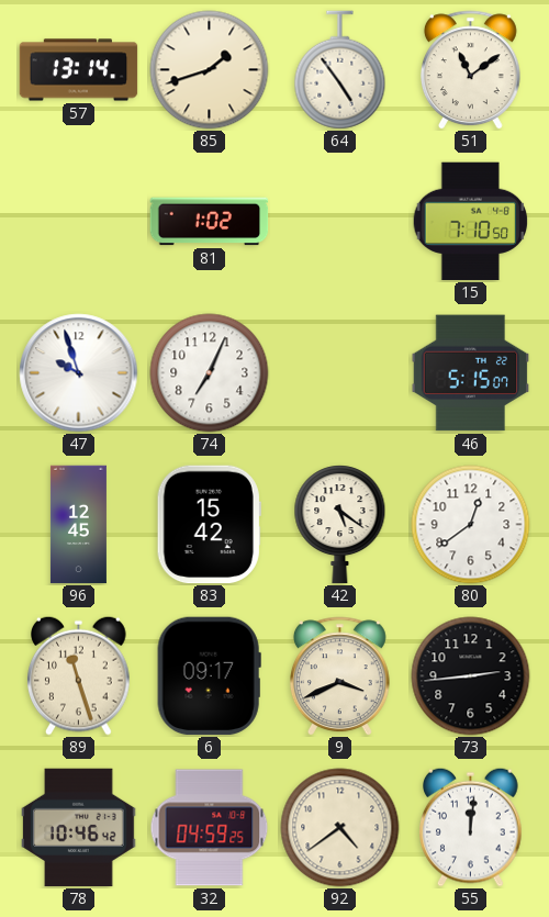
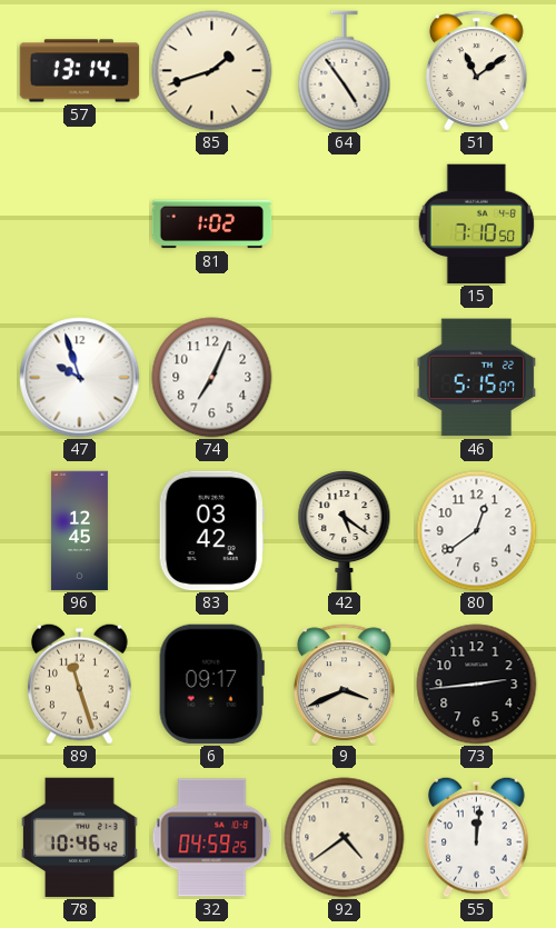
83: 15:42 -> 03:42
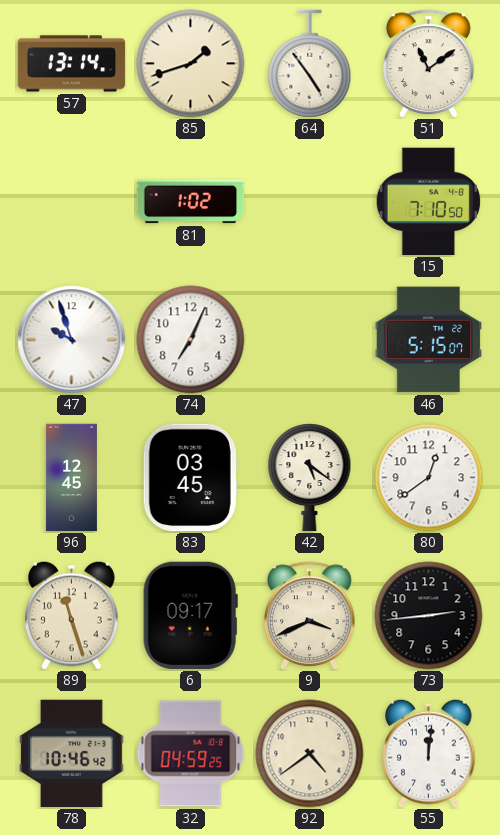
83: 03:42 -> 03:45
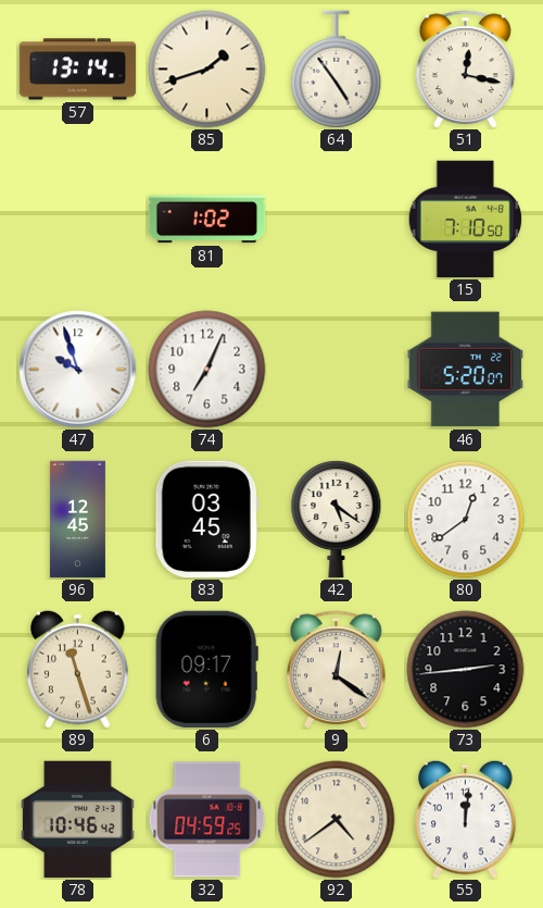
51: 11:09 -> 12:17
46: 5:15 -> 5:20
9: 3:41 -> 12:21
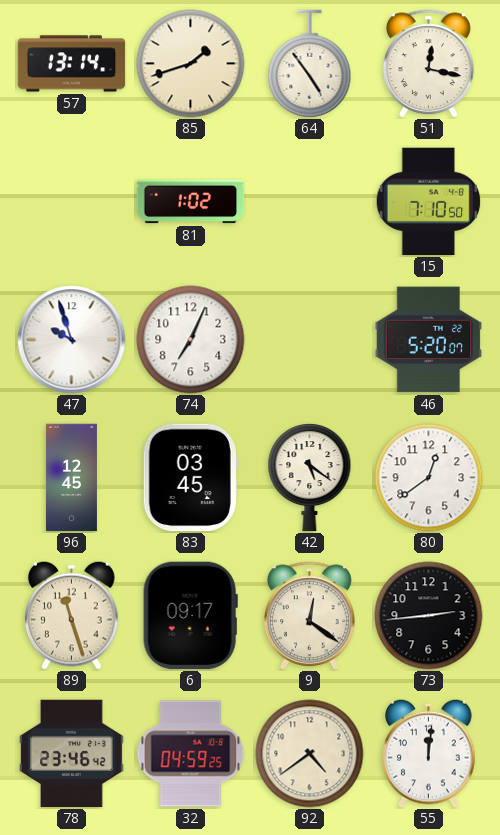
78: 10:46 -> 23:46
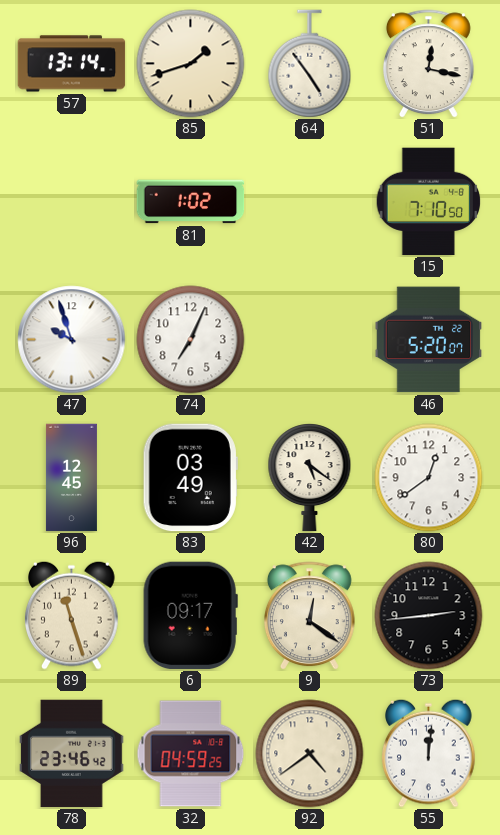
83: 03:45 -> 03:49
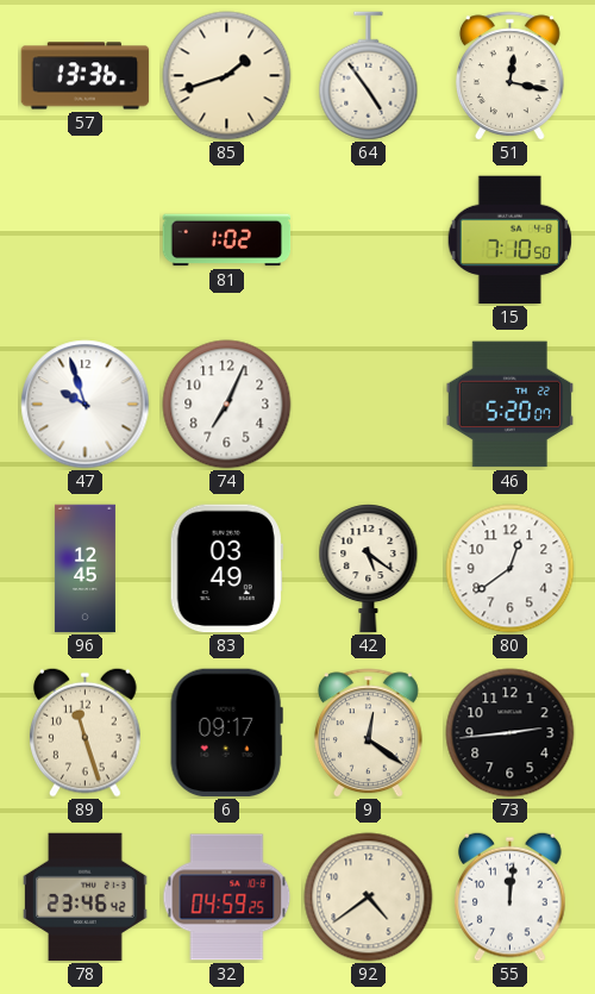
57: 13:14 -> 13:36
